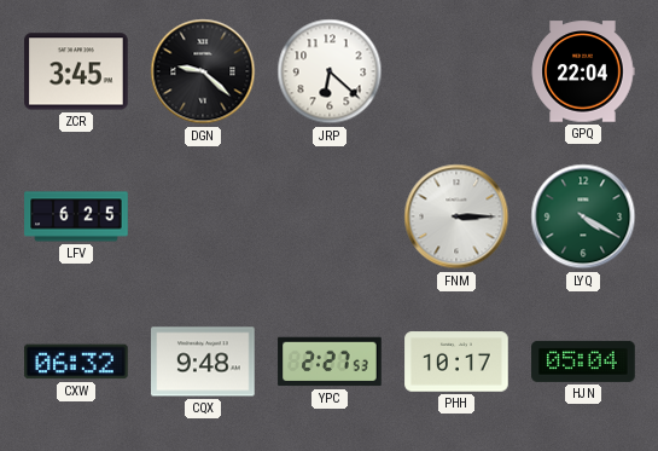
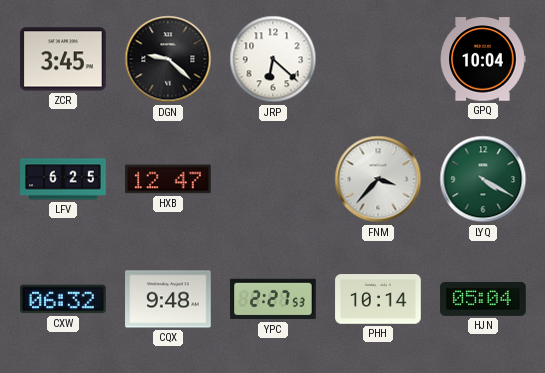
GPQ: 22:04 -> 10:04
HXB: none -> 12:47
FNM: 3:15 -> 3:37
PHH: 10:17 -> 10:14
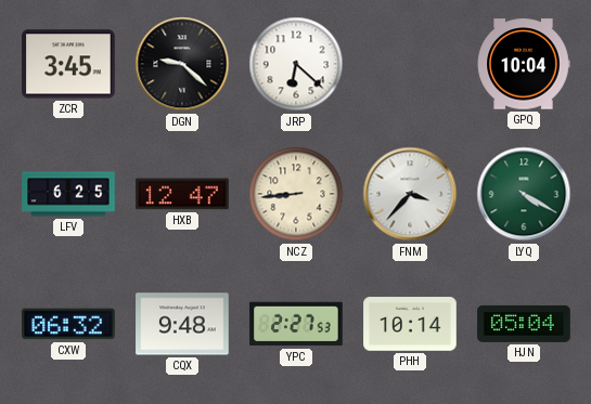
NCZ: none -> 8:44
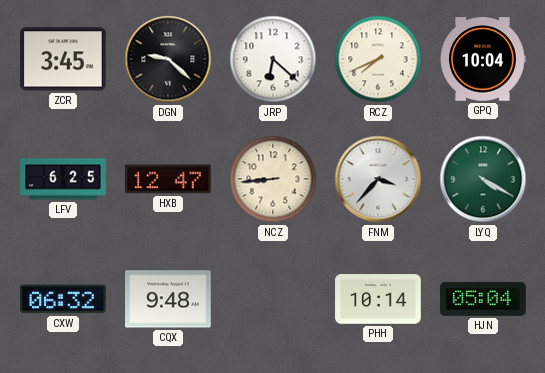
RCZ: none -> 7:41
YPC: 2:27 -> none
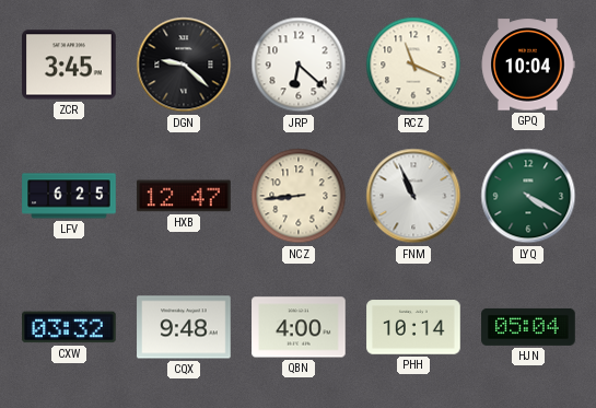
RCZ: 7:41 -> 11:19
FNM: 3:37 -> 10:56
CXW: 06:32 -> 03:32
QBN: none -> 4:00
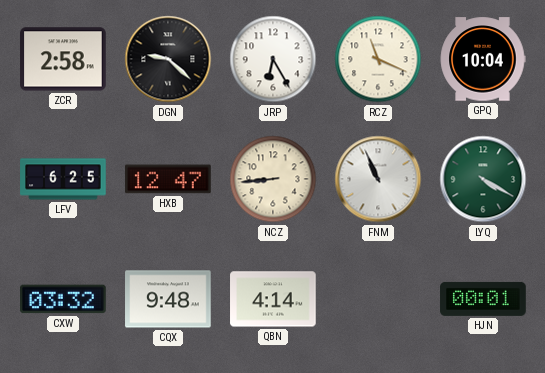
ZCR: 3:45 -> 2:58
JRP: 6:22 -> 6:25
QBN: 4:00 -> 4:14
PHH: 10:14 -> none
HJN: 05:04 -> 00:01
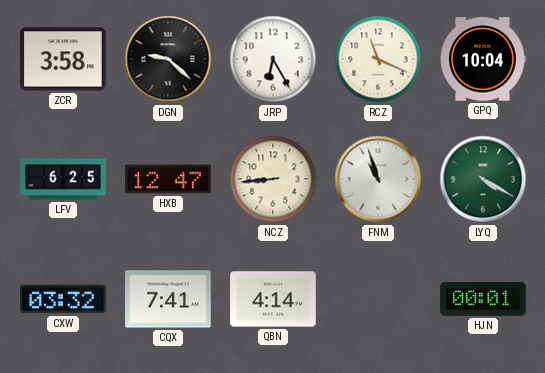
ZCR: 2:58 -> 3:58
FNM: 10:56 -> 10:57
CQX: 9:48 -> 7:41
